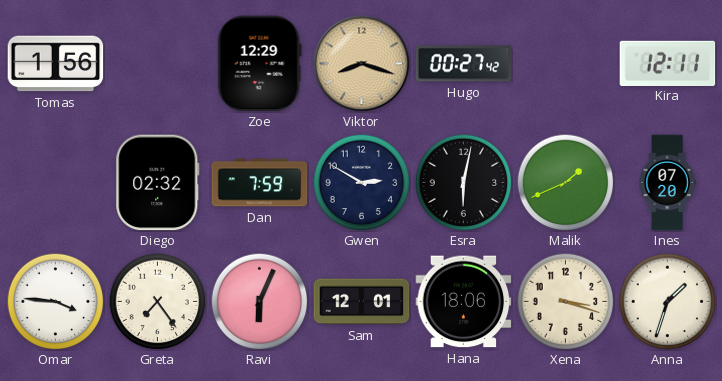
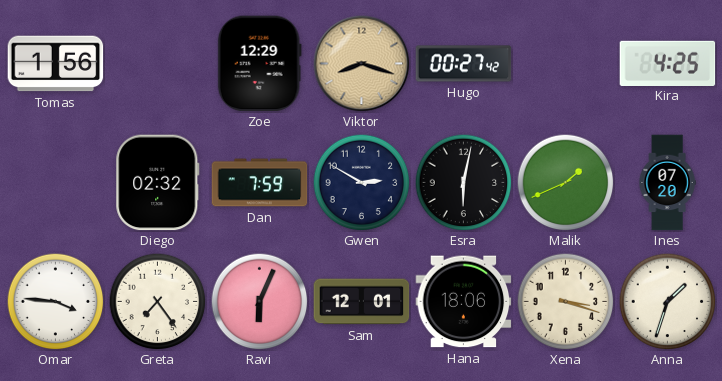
Kira: 12:11 -> 4:25
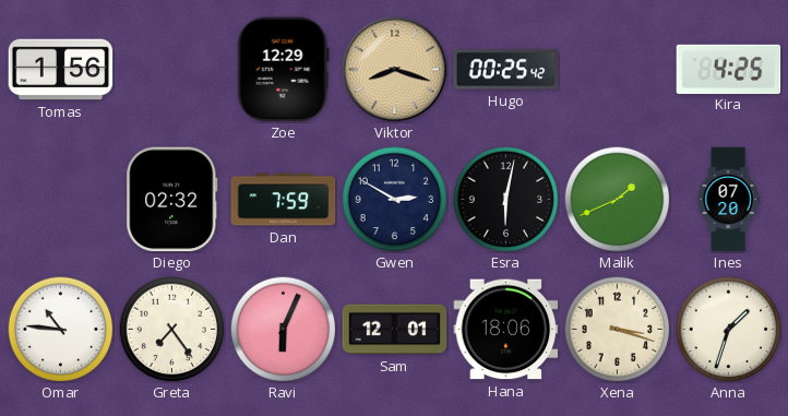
Hugo: 00:27 -> 00:25
Omar: 3:46 -> 10:46
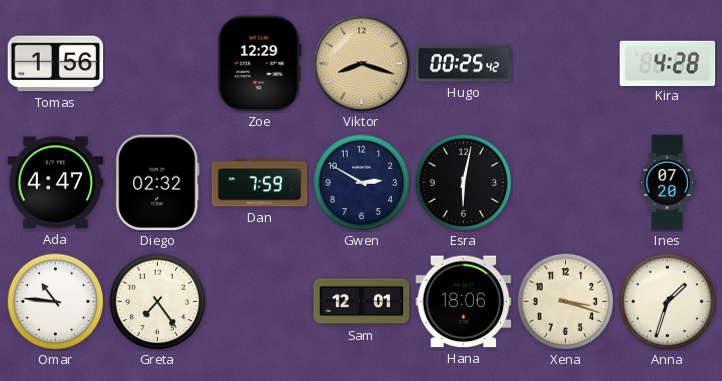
Kira: 4:25 -> 4:28
Ada: none -> 4:47
Malik: 1:41 -> none
Ravi: 6:04 -> none
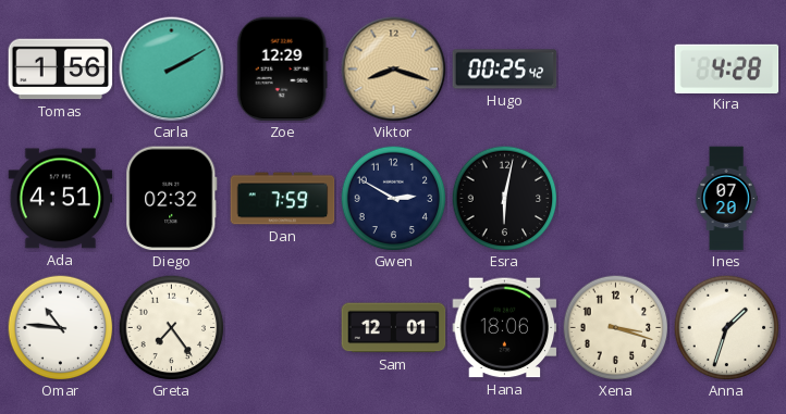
Carla: none -> 2:10
Ada: 4:47 -> 4:51
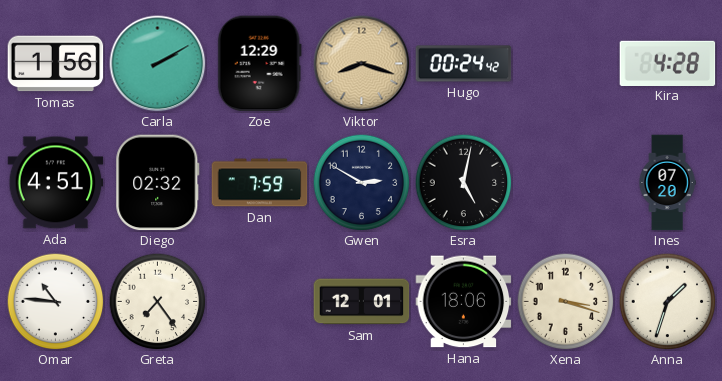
Hugo: 00:25 -> 00:24
Esra: 6:02 -> 5:02
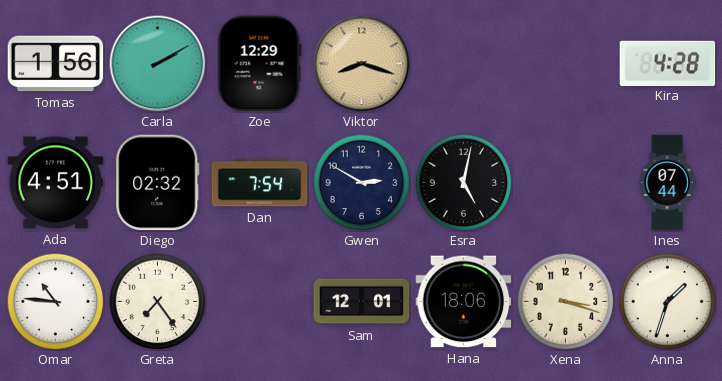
Hugo: 00:24 -> none
Dan: 7:59 -> 7:54
Ines: 07:20 -> 07:44
